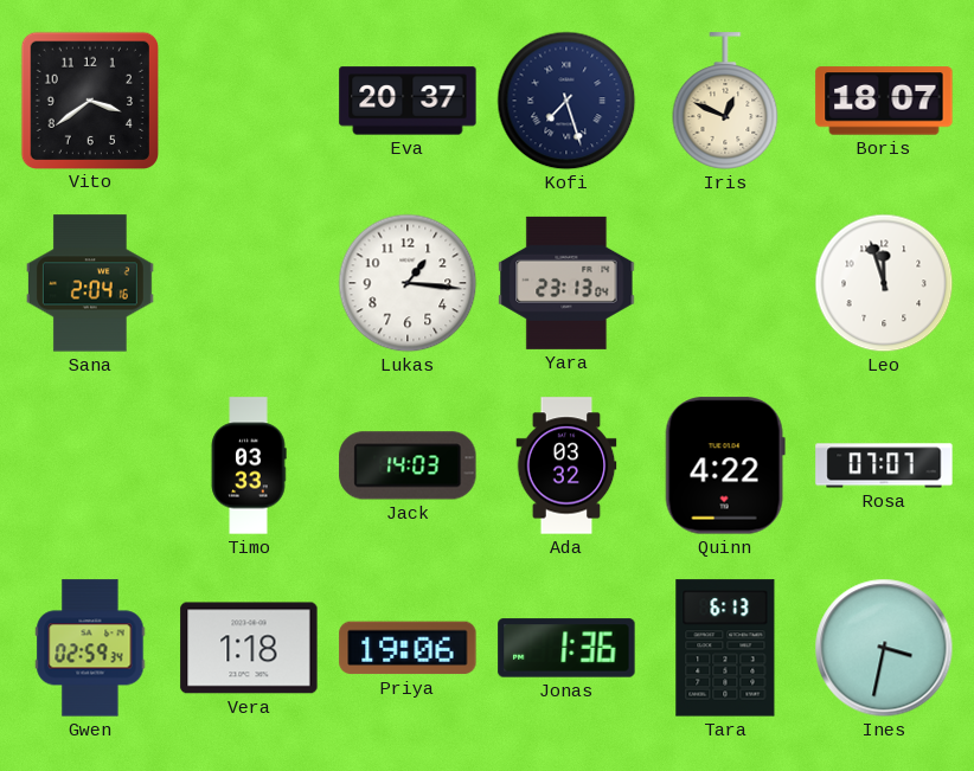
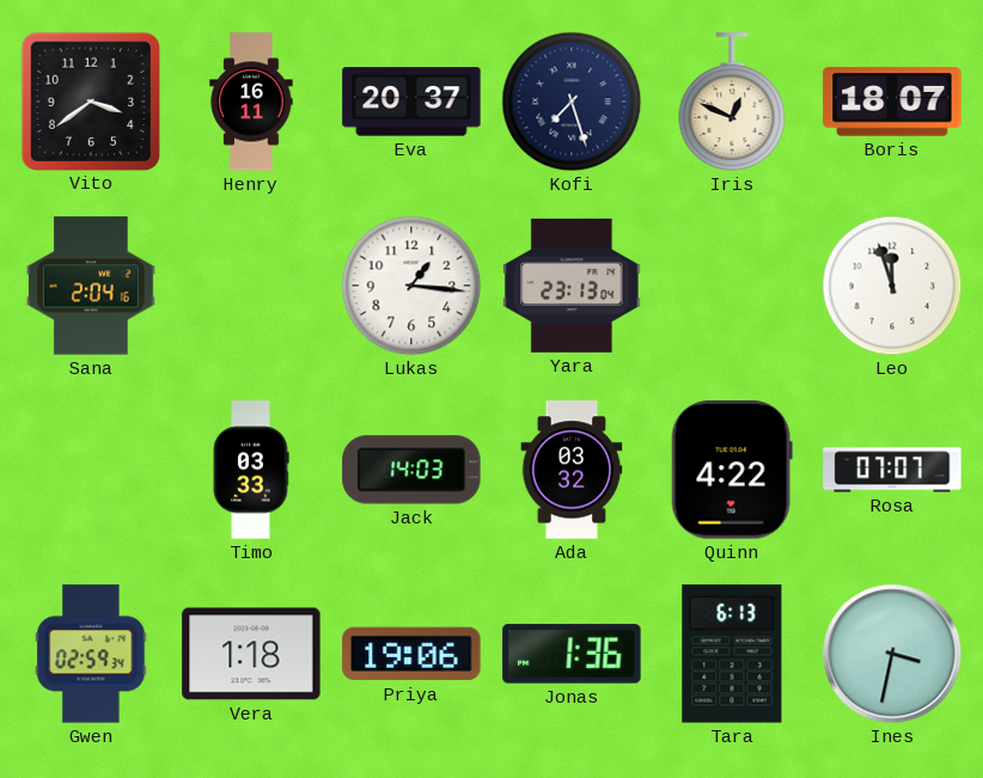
Henry: none -> 16:11
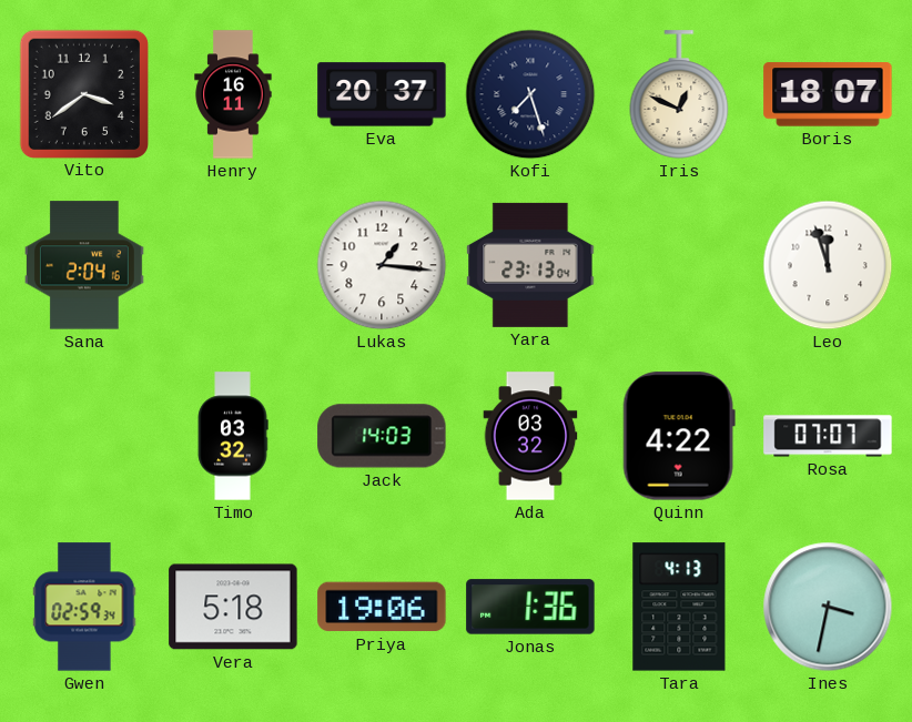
Timo: 03:33 -> 03:32
Vera: 1:18 -> 5:18
Tara: 6:13 -> 4:13
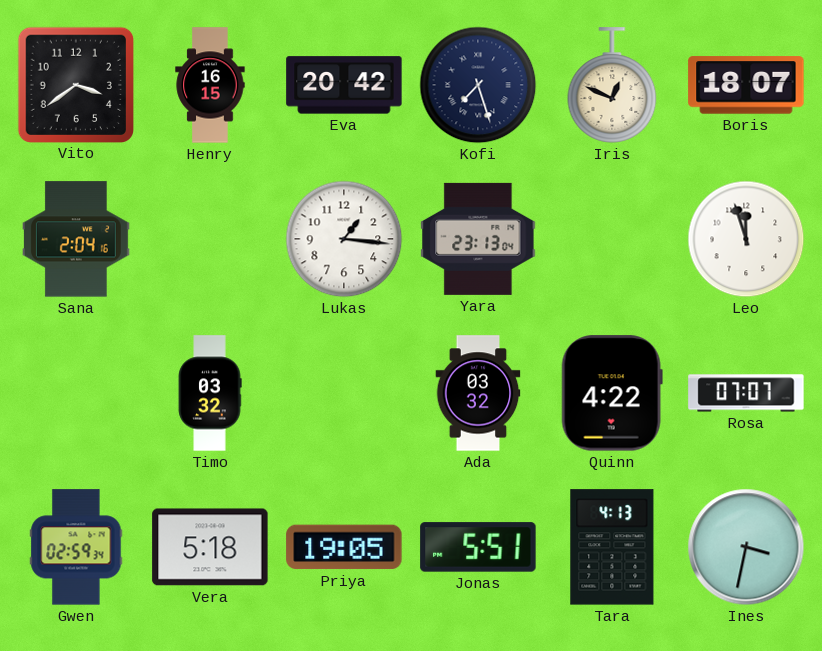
Henry: 16:11 -> 16:15
Eva: 20:37 -> 20:42
Jack: 14:03 -> none
Priya: 19:06 -> 19:05
Jonas: 1:36 -> 5:51
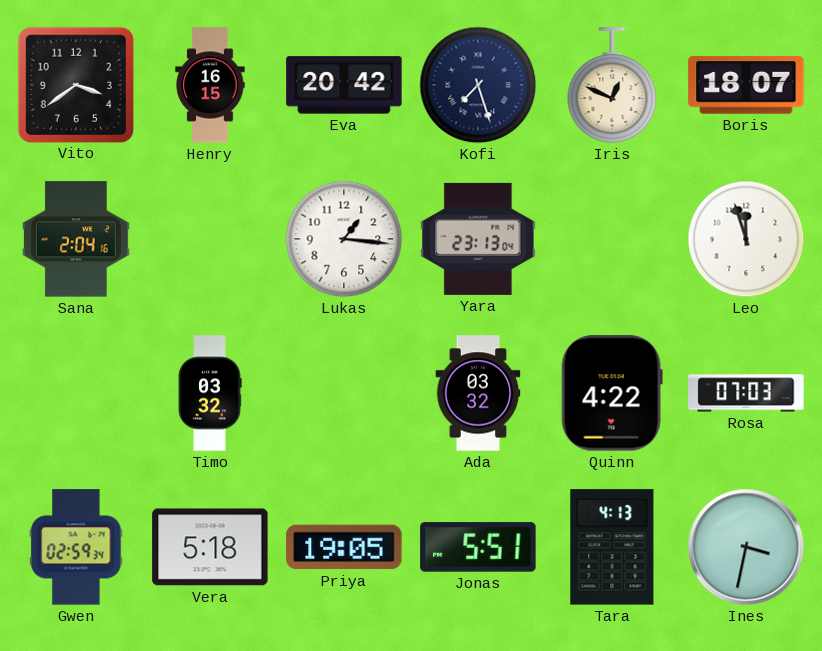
Rosa: 07:07 -> 07:03
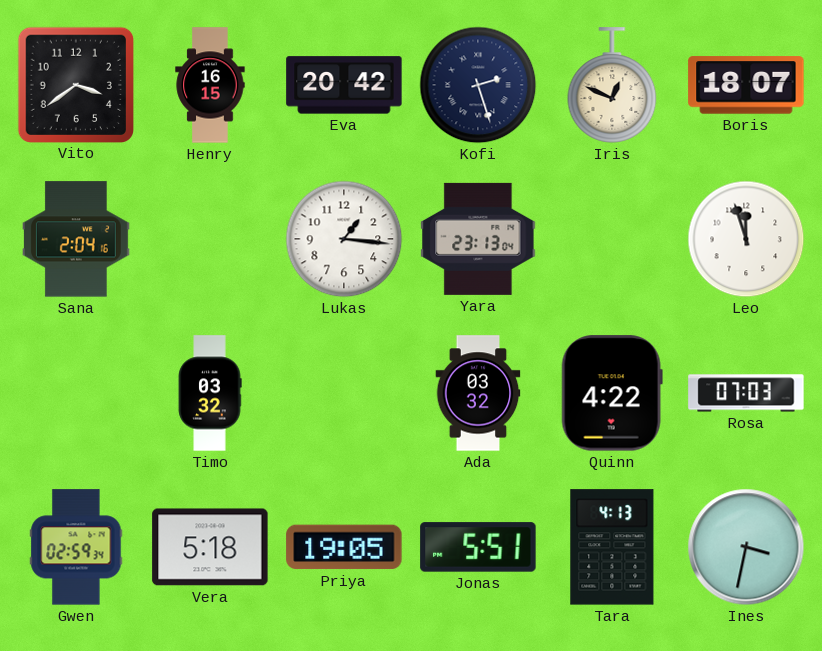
Kofi: 7:27 -> 2:27
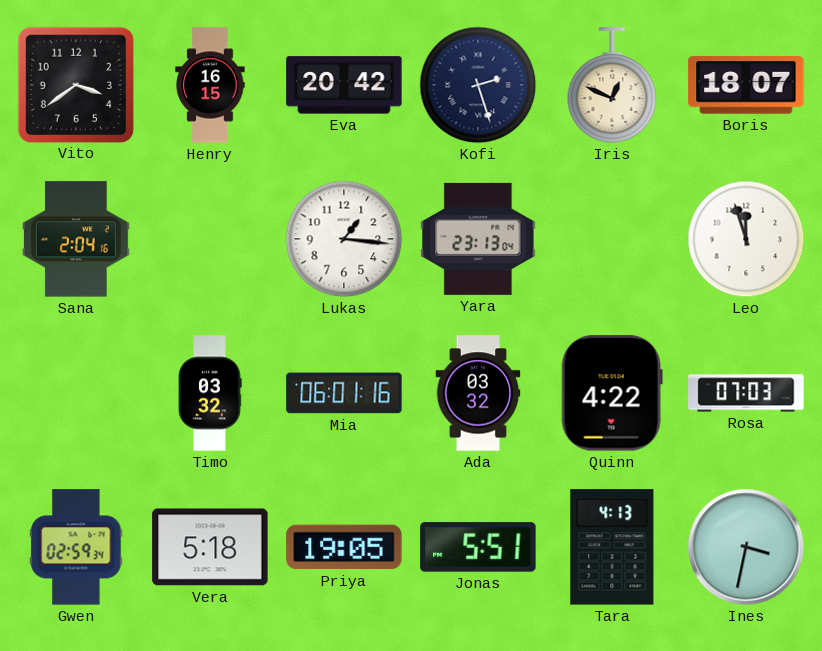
Mia: none -> 06:01
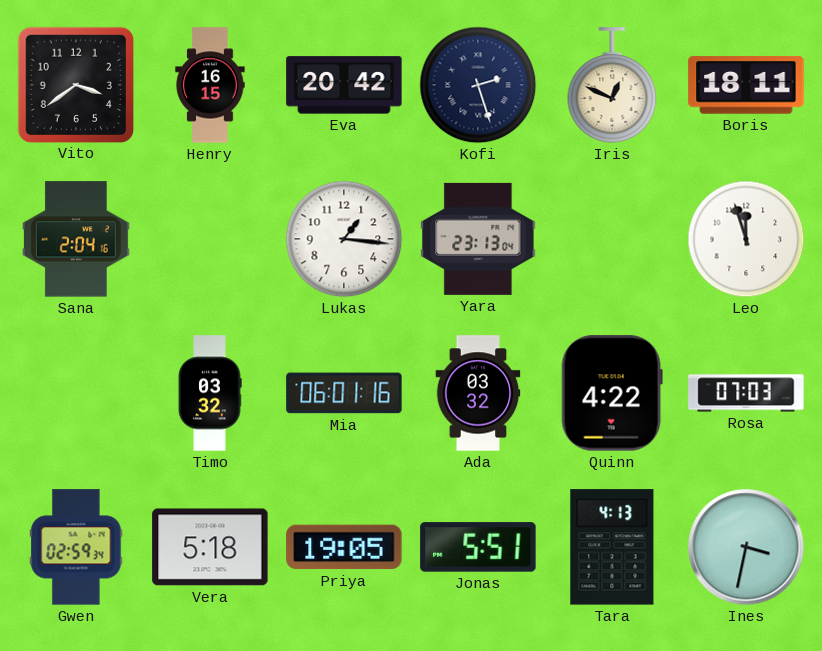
Boris: 18:07 -> 18:11
